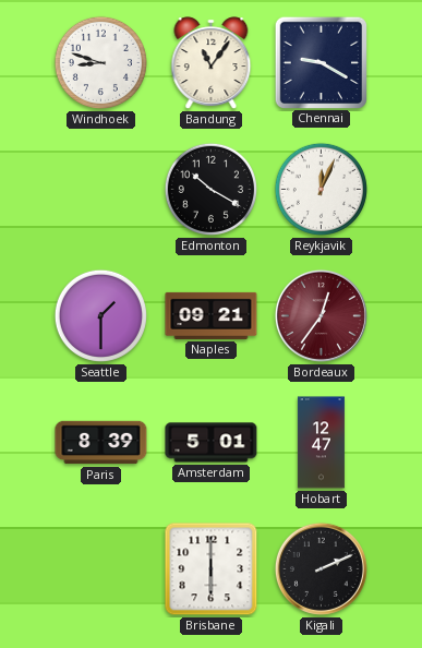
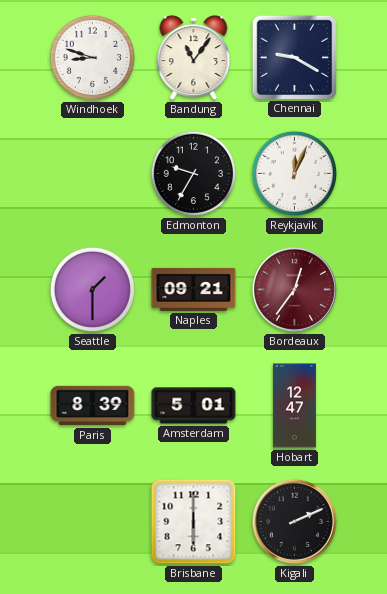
Edmonton: 10:20 -> 9:35
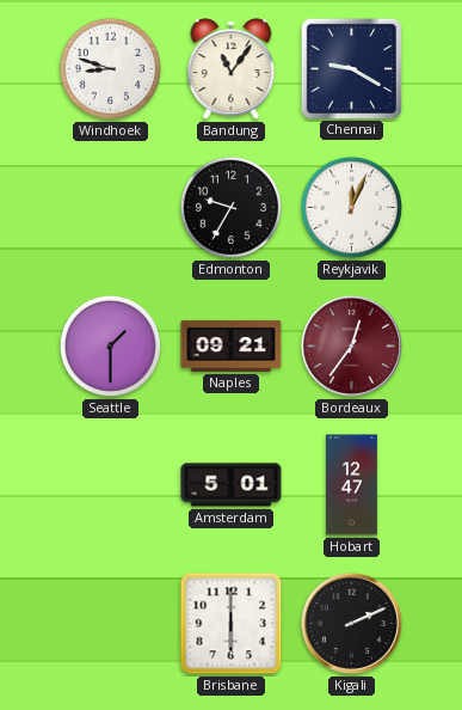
Paris: 8:39 -> none
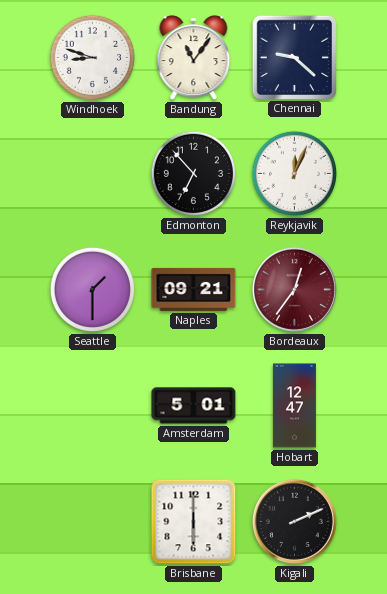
Chennai: 9:20 -> 9:22
Edmonton: 9:35 -> 6:53
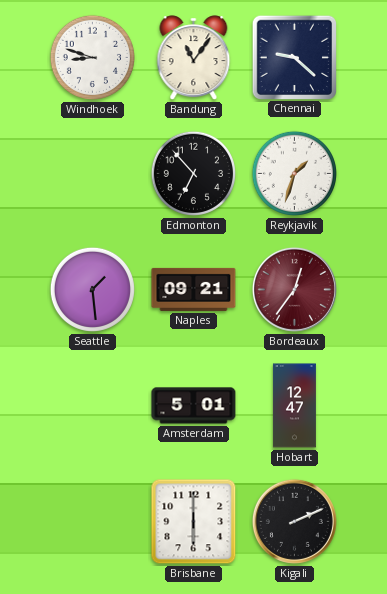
Reykjavik: 12:04 -> 1:33
Seattle: 1:30 -> 1:29
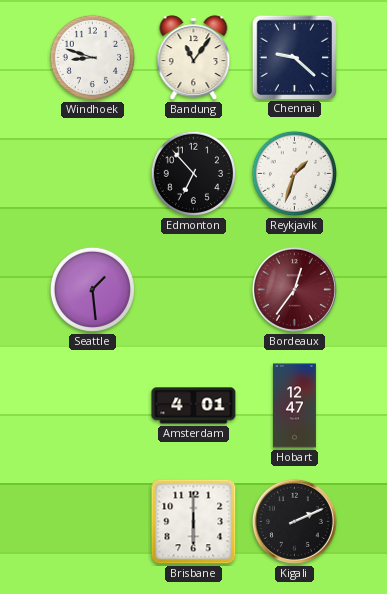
Naples: 09:21 -> none
Amsterdam: 5:01 -> 4:01
